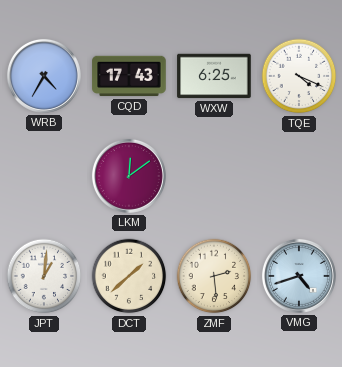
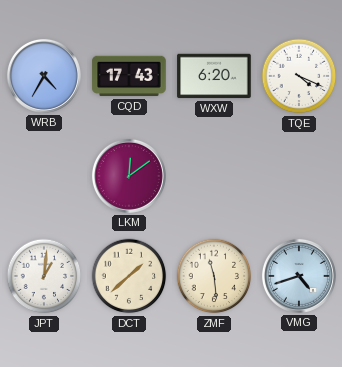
WXW: 6:25 -> 6:20
ZMF: 2:29 -> 11:29
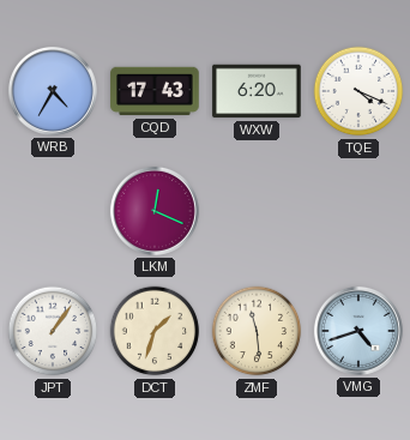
LKM: 12:09 -> 12:19
JPT: 1:01 -> 1:06
DCT: 1:38 -> 1:33
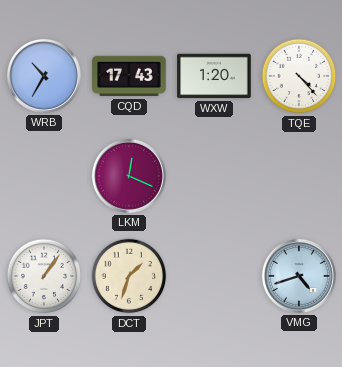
WRB: 4:35 -> 10:35
WXW: 6:20 -> 1:20
TQE: 4:19 -> 4:23
ZMF: 11:29 -> none
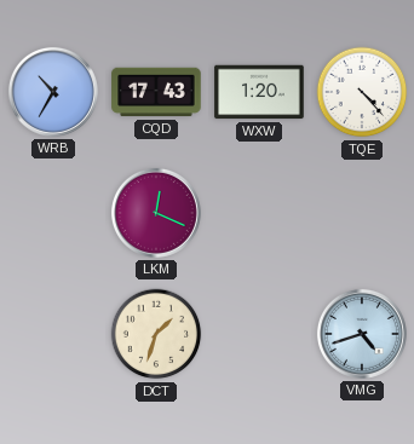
JPT: 1:06 -> none
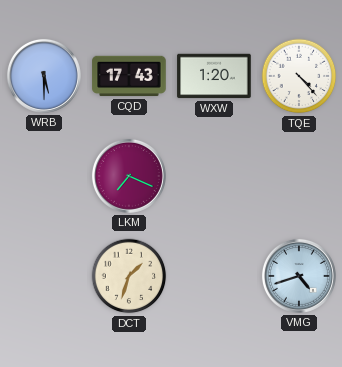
WRB: 10:35 -> 5:30
LKM: 12:19 -> 7:19
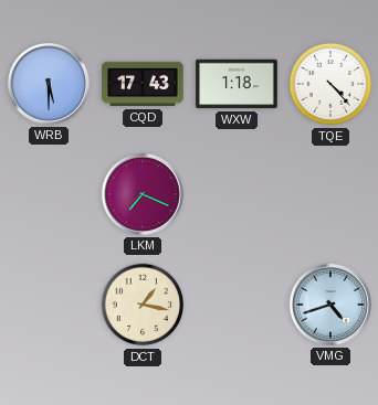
WXW: 1:20 -> 1:18
DCT: 1:33 -> 1:17
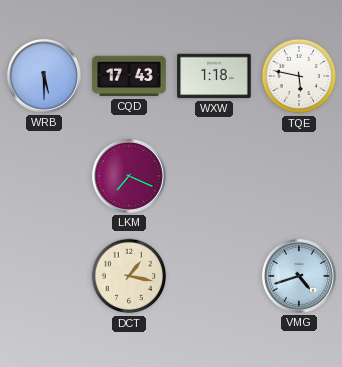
TQE: 4:23 -> 5:47
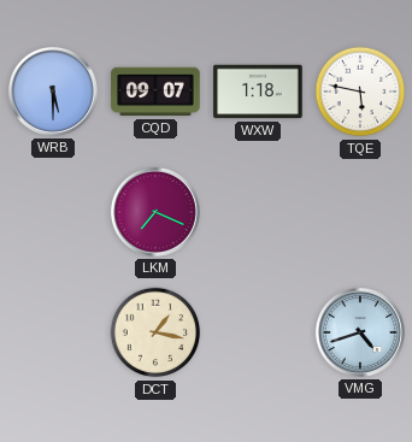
CQD: 17:43 -> 09:07
